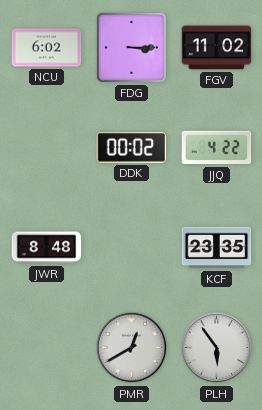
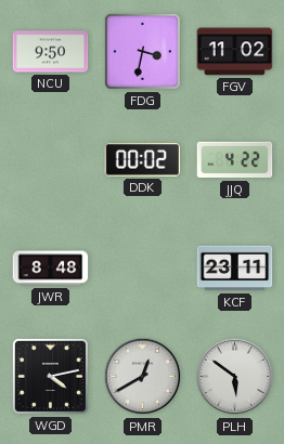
NCU: 6:02 -> 9:50
FDG: 3:15 -> 3:32
KCF: 23:35 -> 23:11
WGD: none -> 4:13
PLH: 5:54 -> 5:51
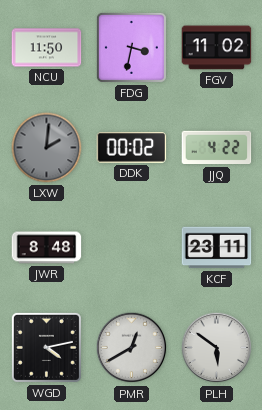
NCU: 9:50 -> 11:50
LXW: none -> 2:01
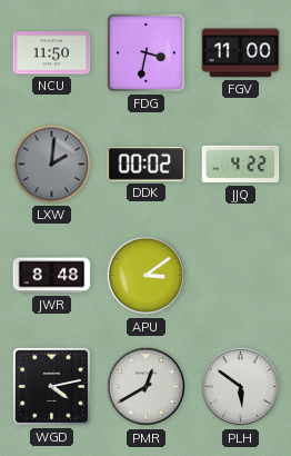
FGV: 11:02 -> 11:00
APU: none -> 3:09
KCF: 23:11 -> none
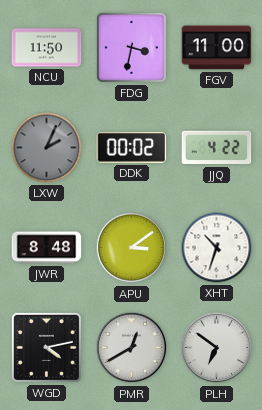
LXW: 2:01 -> 2:04
XHT: none -> 10:33
PLH: 5:51 -> 6:51
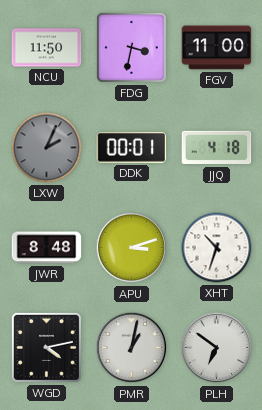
DDK: 00:02 -> 00:01
JJQ: 4:22 -> 4:18
APU: 3:09 -> 3:12
PMR: 12:40 -> 1:02
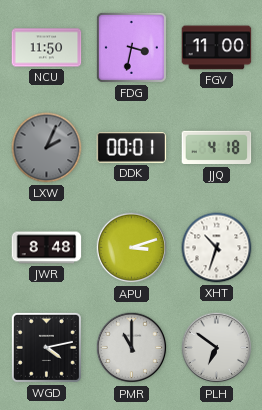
PMR: 1:02 -> 11:00
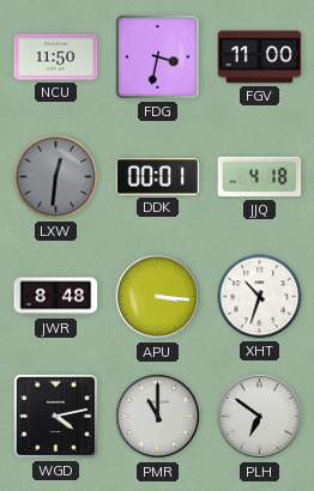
LXW: 2:04 -> 12:31
APU: 3:12 -> 3:16
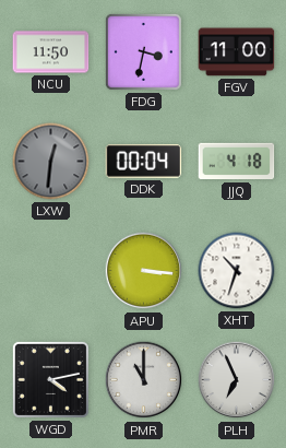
DDK: 00:01 -> 00:04
JWR: 8:48 -> none
PLH: 6:51 -> 6:56
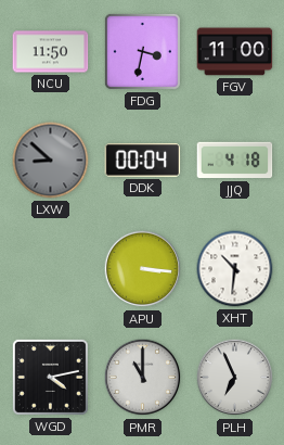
LXW: 12:31 -> 8:52
XHT: 10:33 -> 10:31
